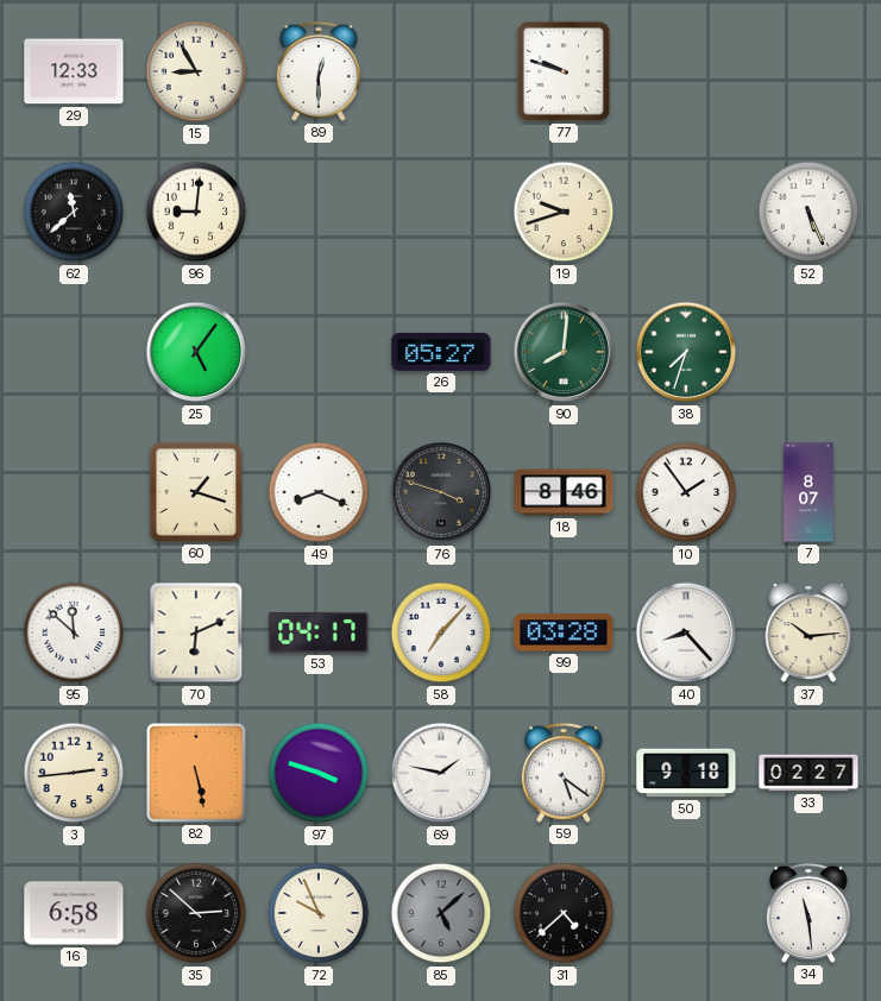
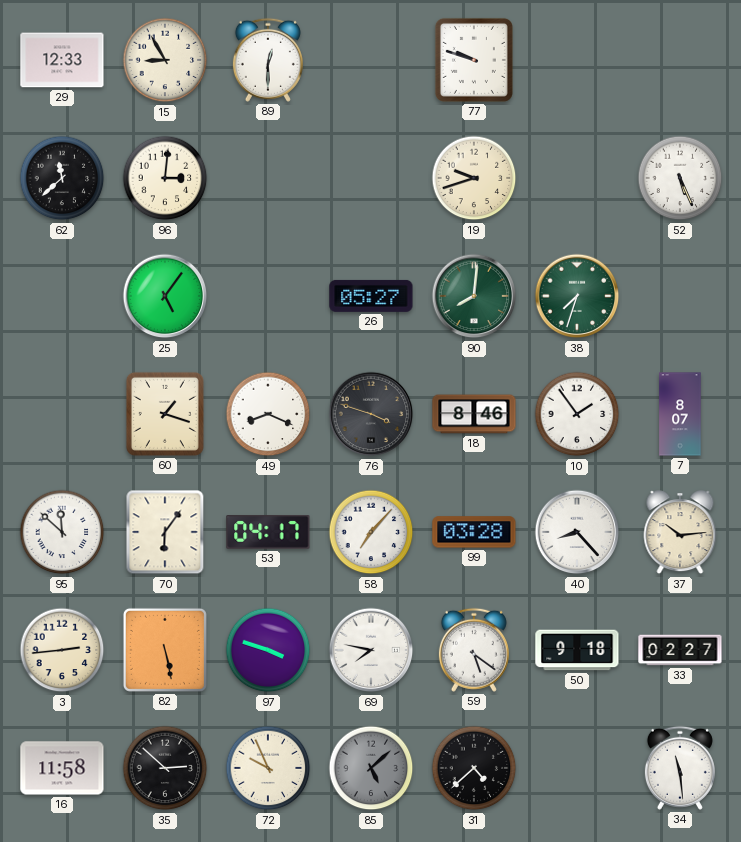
96: 9:01 -> 3:01
70: 6:11 -> 6:06
69: 1:47 -> 7:47
16: 6:58 -> 11:58
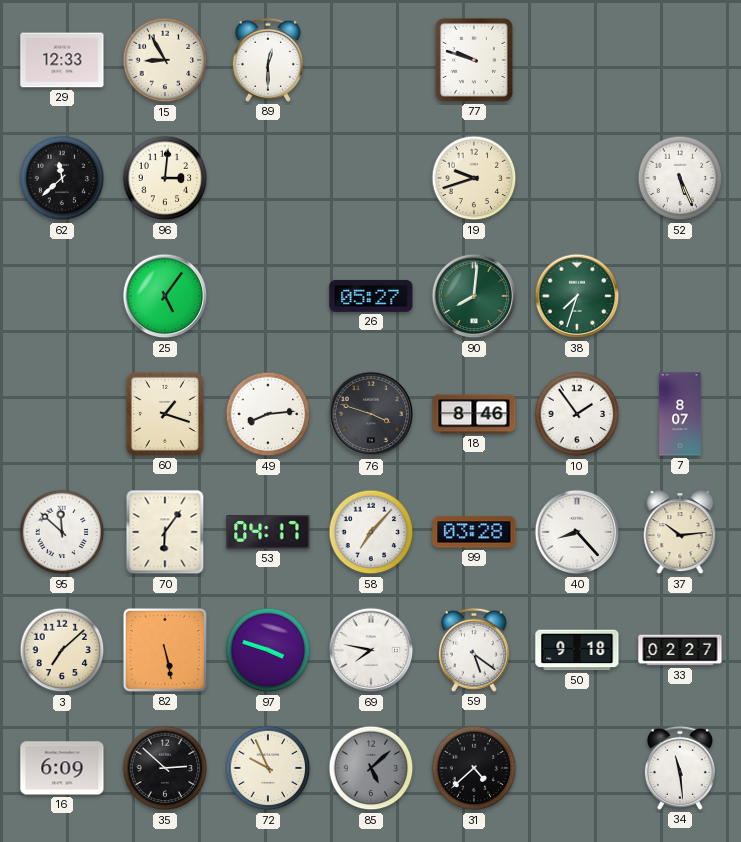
49: 8:19 -> 8:14
3: 2:44 -> 7:08
16: 11:58 -> 6:09
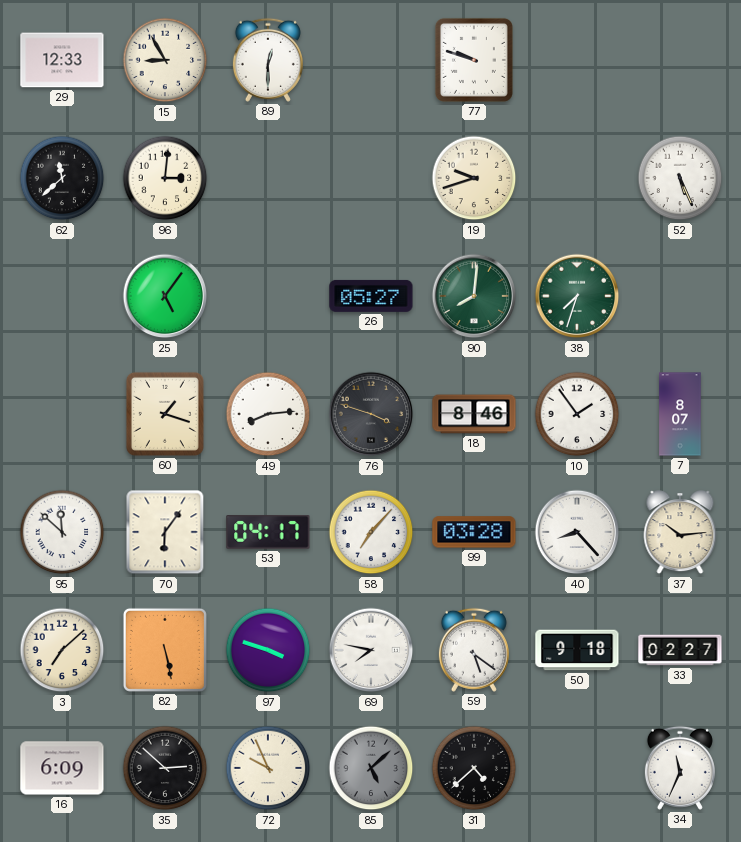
34: 11:29 -> 11:34
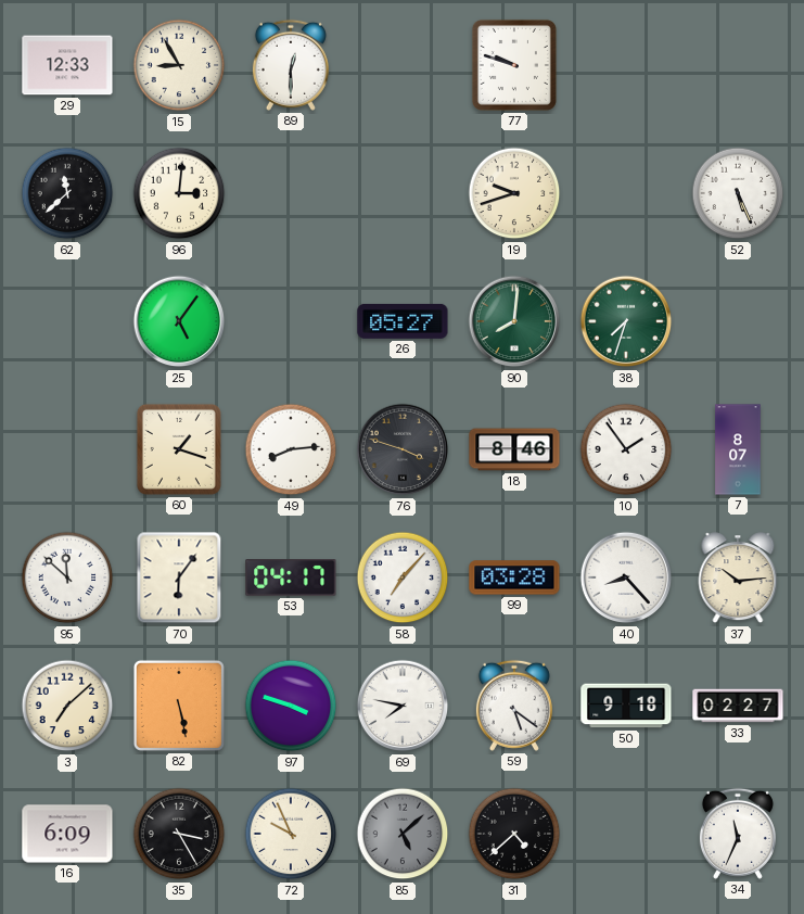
35: 2:52 -> 3:25
